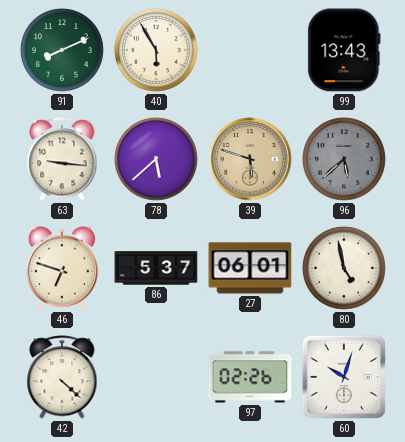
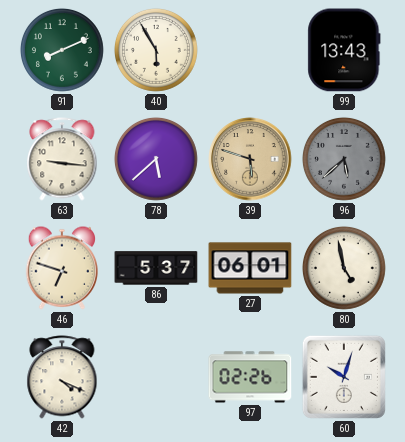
42: 4:22 -> 4:19
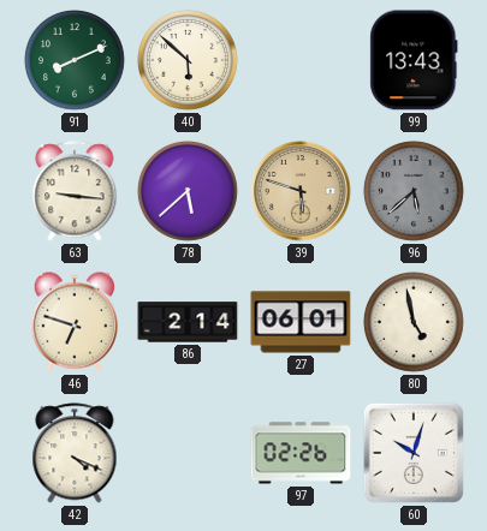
40: 5:55 -> 5:52
86: 5:37 -> 2:14
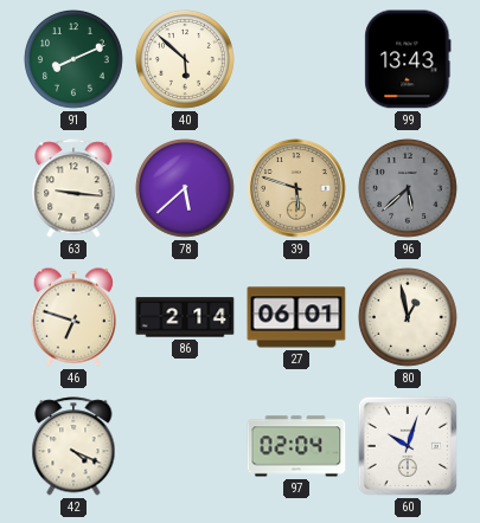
80: 4:58 -> 12:58
97: 02:26 -> 02:04
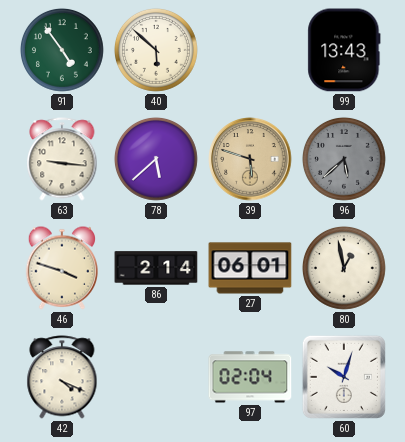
91: 8:11 -> 4:54
46: 6:48 -> 3:48
